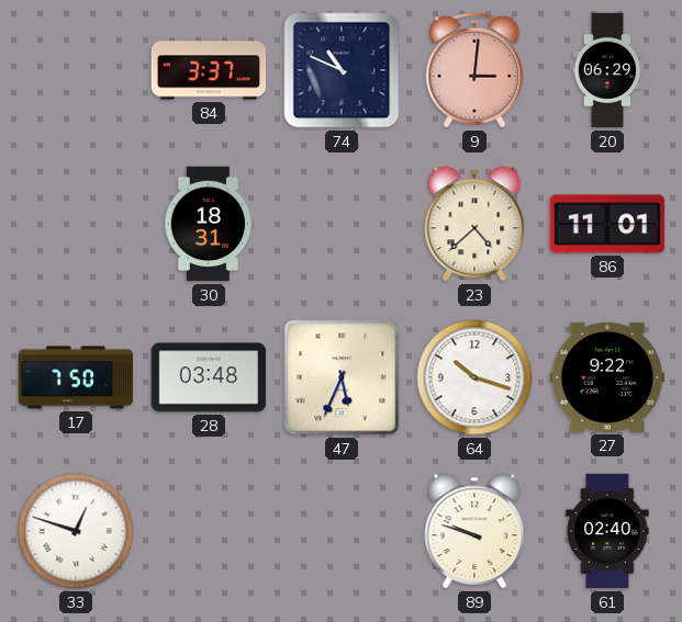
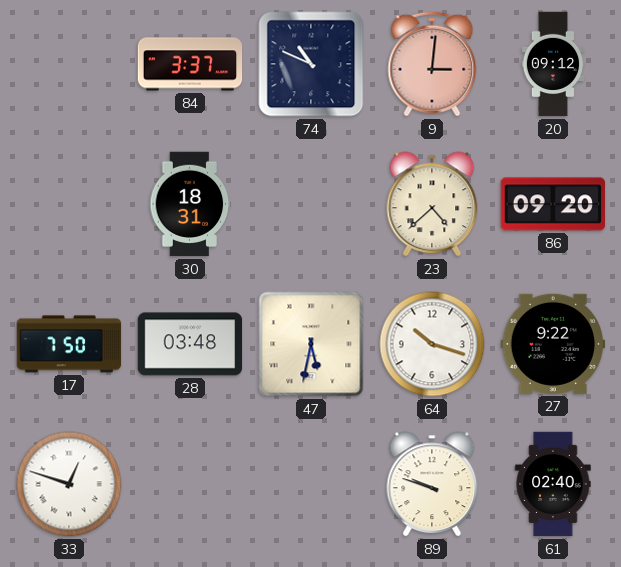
20: 06:29 -> 09:12
86: 11:01 -> 09:20
47: 5:34 -> 5:32
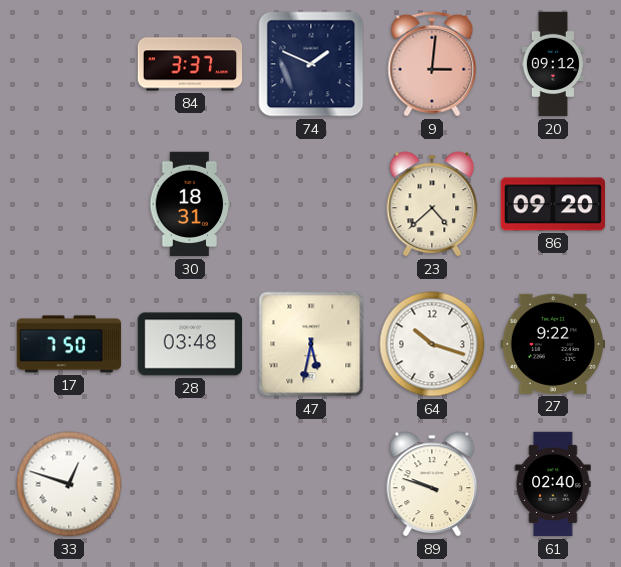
74: 10:49 -> 1:49
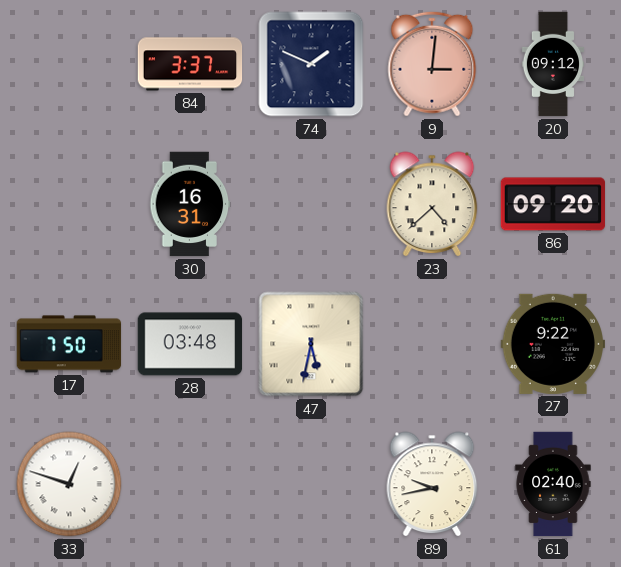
30: 18:31 -> 16:31
64: 10:18 -> none
89: 9:48 -> 9:43
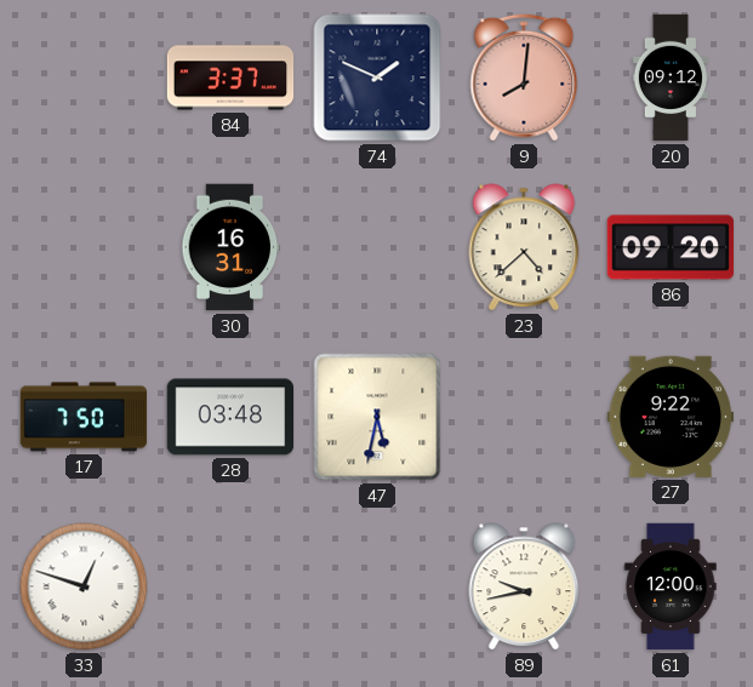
9: 3:01 -> 8:01
61: 02:40 -> 12:00
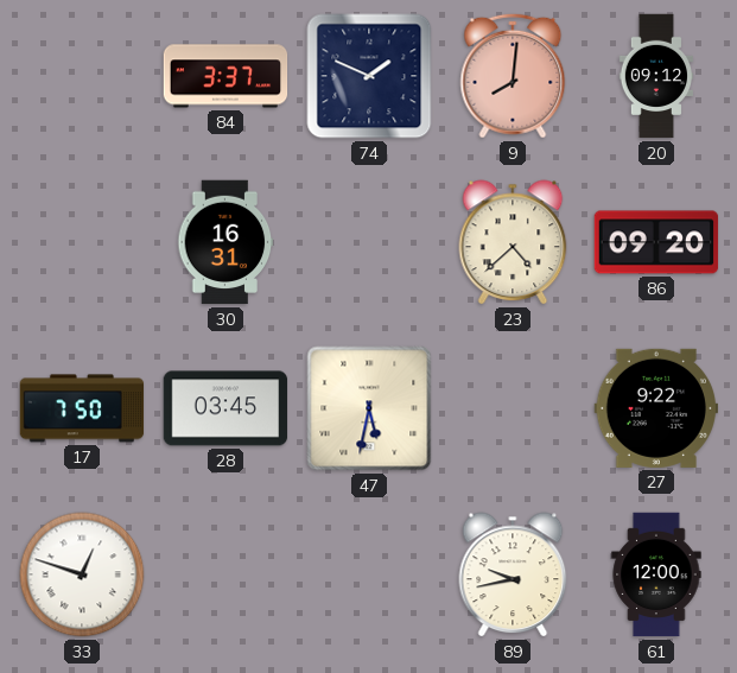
28: 03:48 -> 03:45
